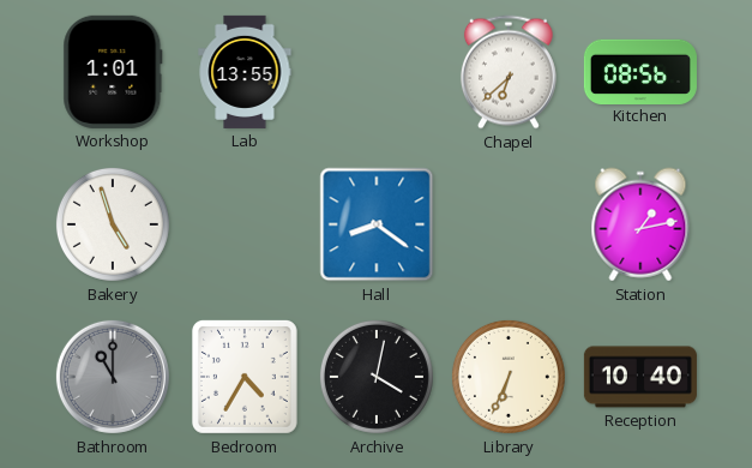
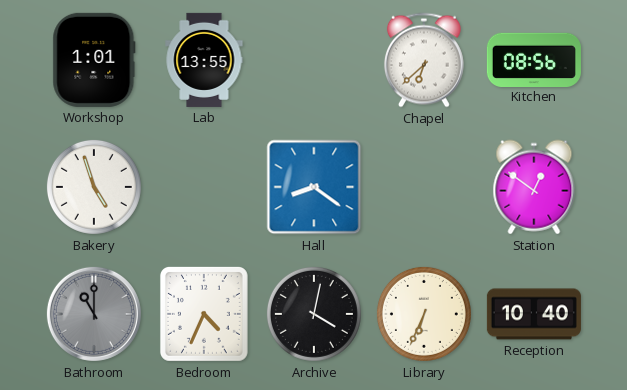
Station: 1:13 -> 12:51
Bedroom: 4:35 -> 4:34
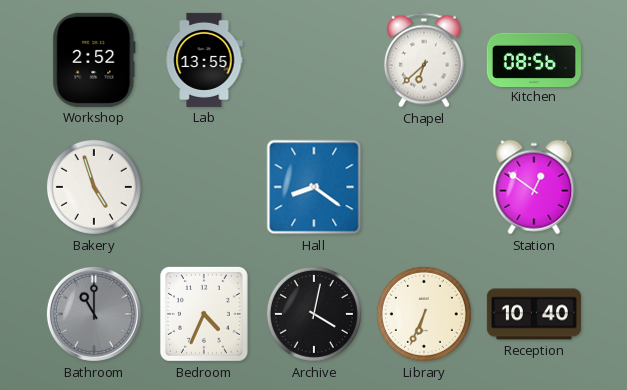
Workshop: 1:01 -> 2:52
